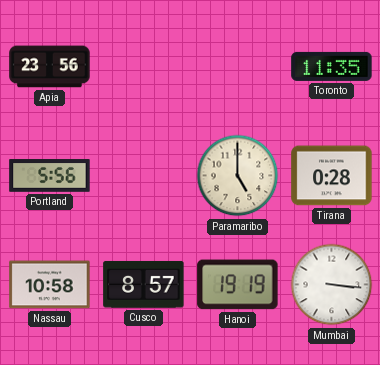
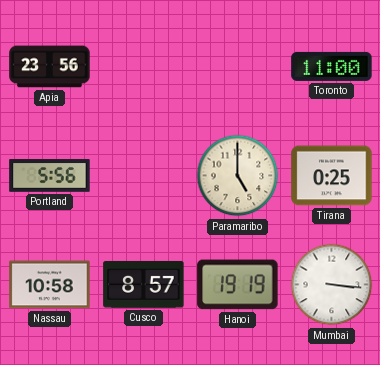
Toronto: 11:35 -> 11:00
Tirana: 0:28 -> 0:25
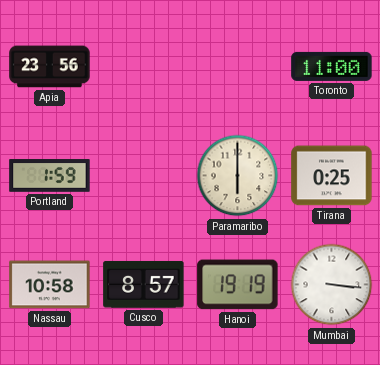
Portland: 5:56 -> 1:59
Paramaribo: 5:00 -> 6:00
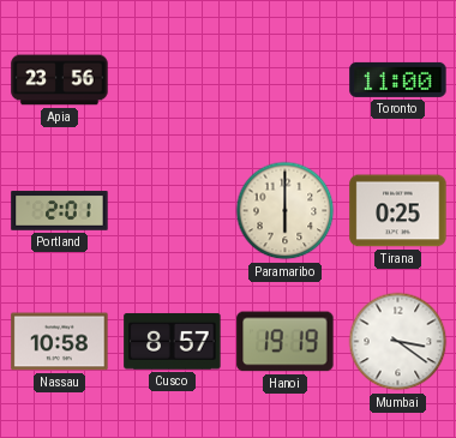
Portland: 1:59 -> 2:01
Mumbai: 3:16 -> 3:21
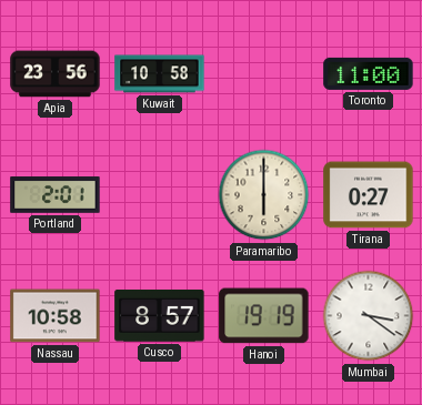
Kuwait: none -> 10:58
Tirana: 0:25 -> 0:27
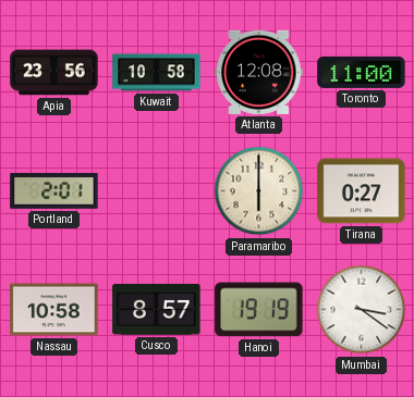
Atlanta: none -> 12:08
